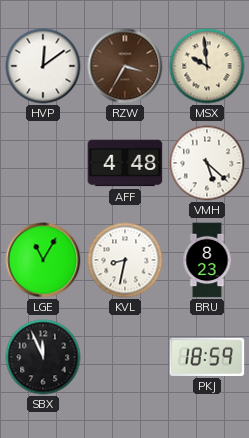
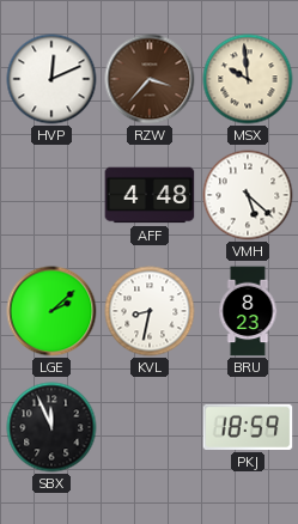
HVP: 12:09 -> 12:11
RZW: 3:35 -> 3:37
LGE: 11:05 -> 2:08
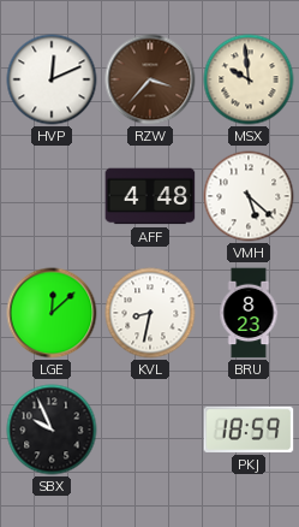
LGE: 2:08 -> 12:08
SBX: 11:56 -> 9:56
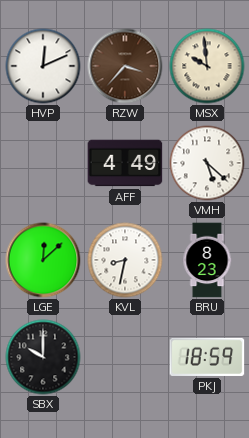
AFF: 4:48 -> 4:49
SBX: 9:56 -> 10:00
